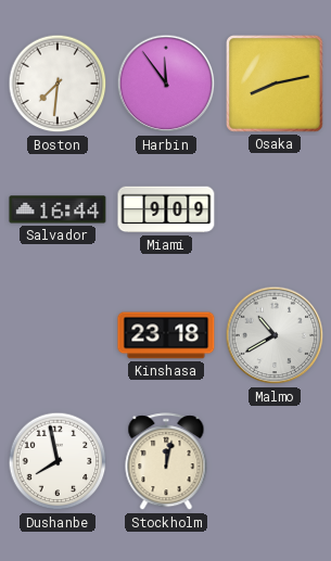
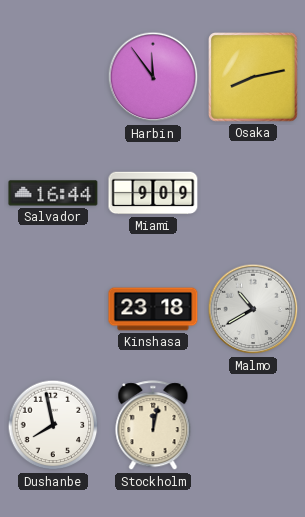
Boston: 7:31 -> none
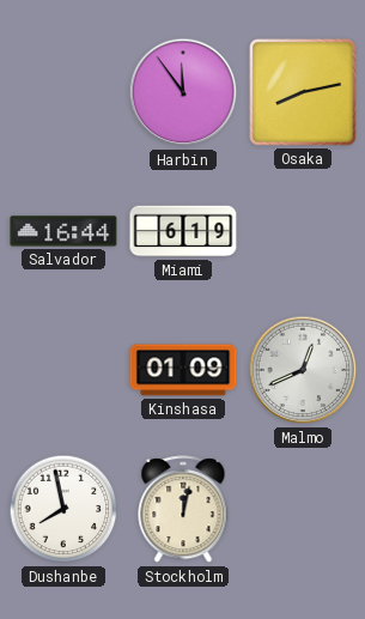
Miami: 9:09 -> 6:19
Kinshasa: 23:18 -> 01:09
Malmo: 10:40 -> 12:41
